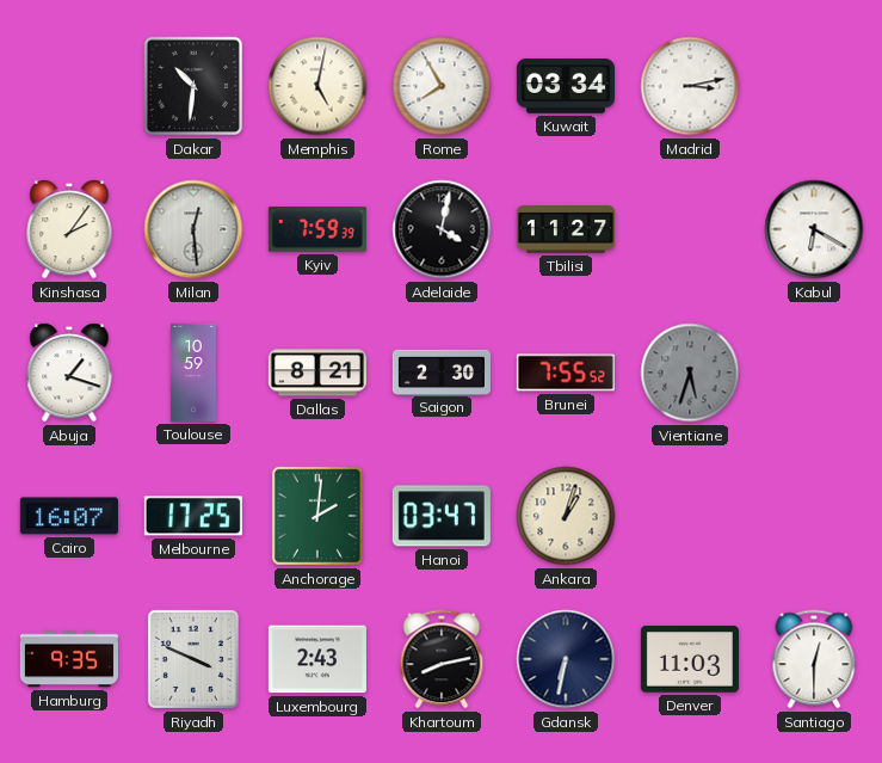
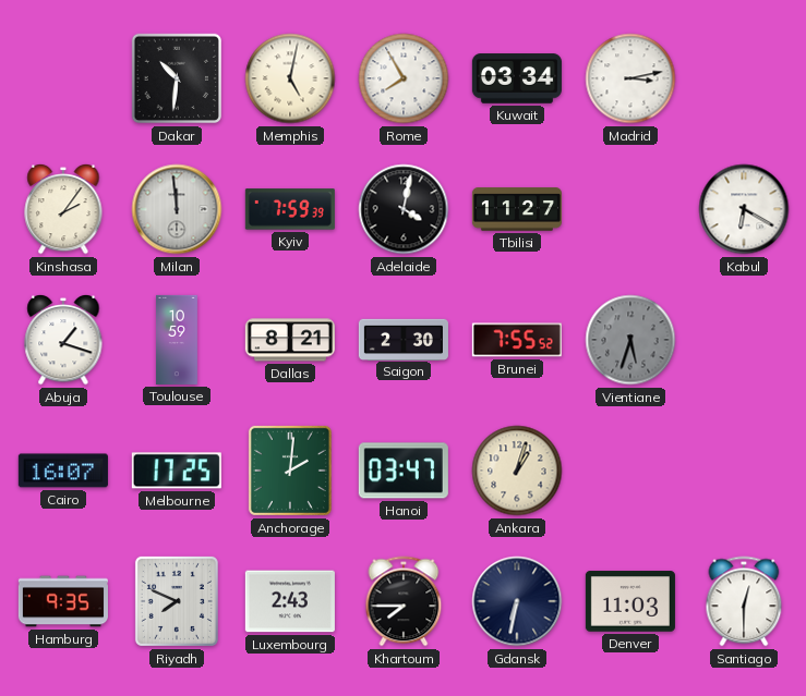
Milan: 12:29 -> 11:59
Riyadh: 3:49 -> 7:49
Khartoum: 8:13 -> 7:45
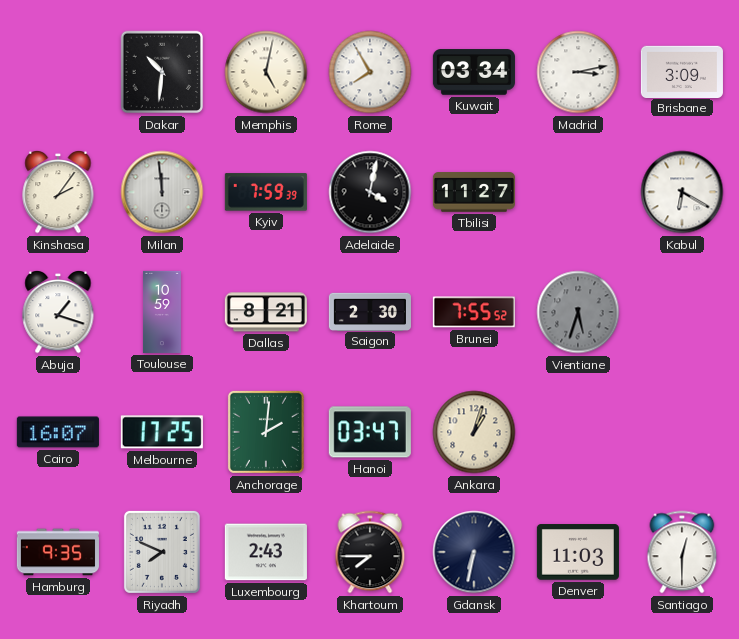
Brisbane: none -> 3:09
